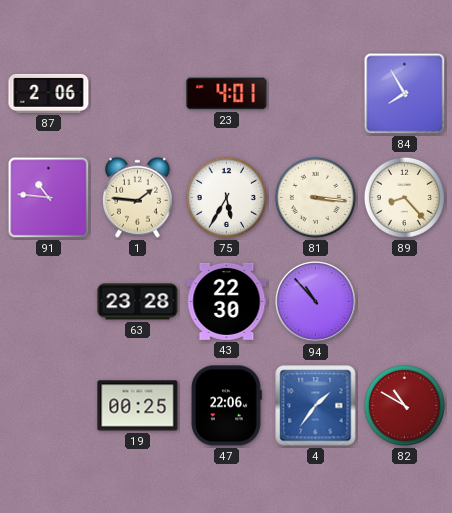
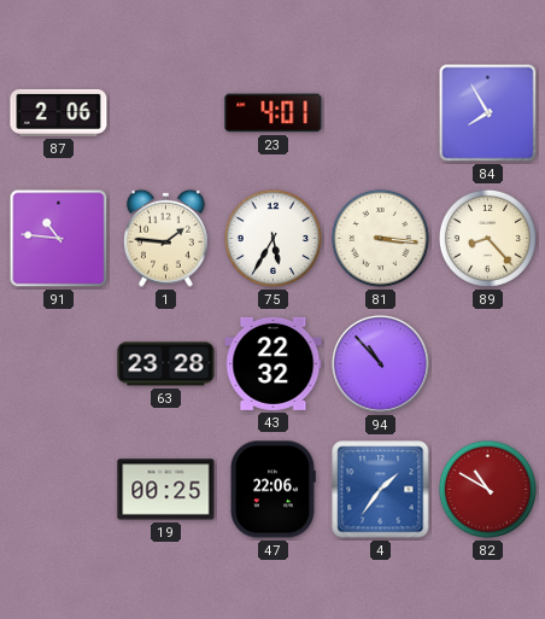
43: 22:30 -> 22:32
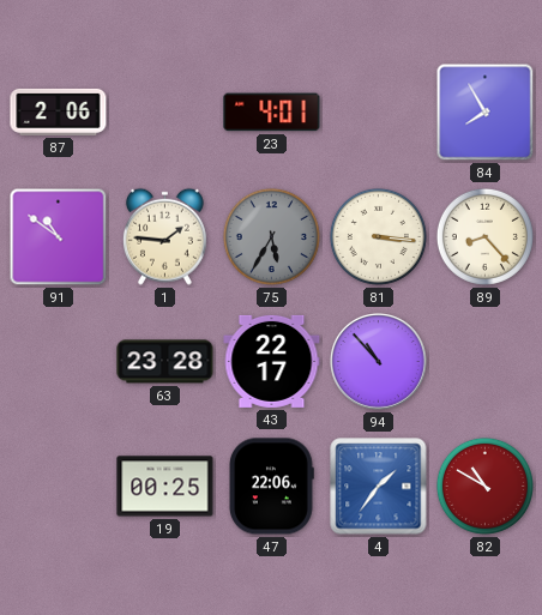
91: 10:46 -> 10:51
75 dial: white -> grey
43: 22:32 -> 22:17
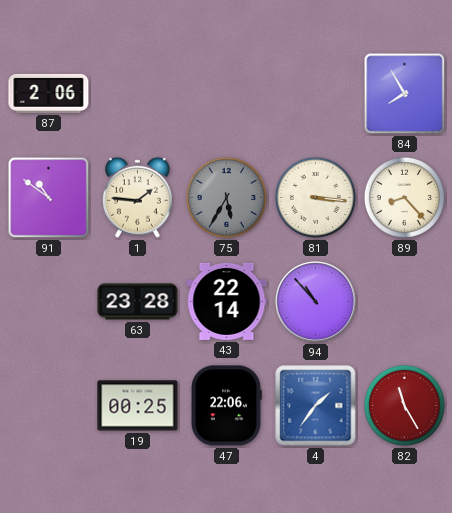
23: 4:01 -> none
43: 22:17 -> 22:14
82: 10:50 -> 11:25
